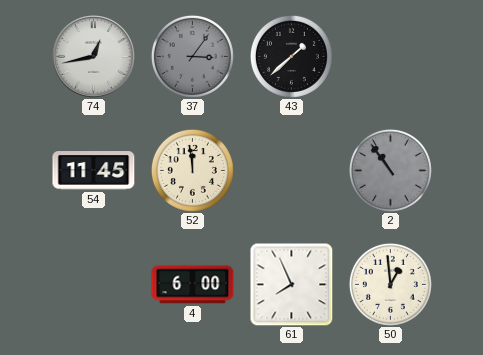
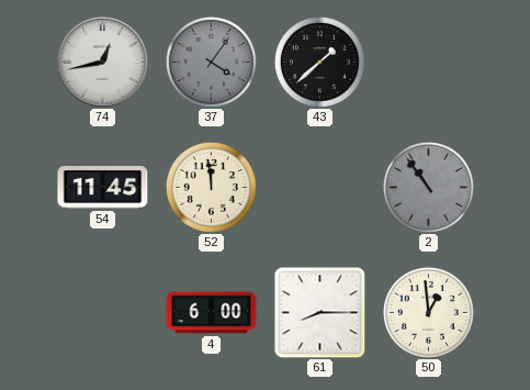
37: 3:06 -> 4:06
61: 7:56 -> 8:15
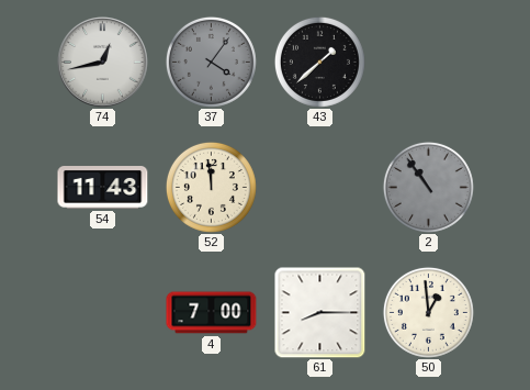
54: 11:45 -> 11:43
4: 6:00 -> 7:00
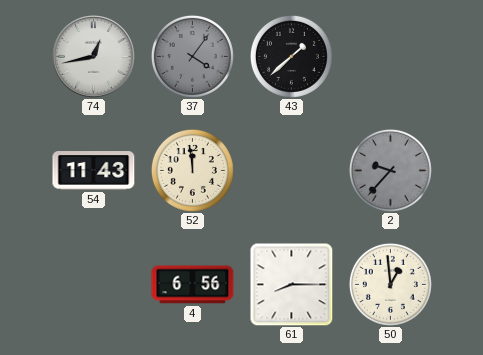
2: 10:54 -> 9:37
4: 7:00 -> 6:56
